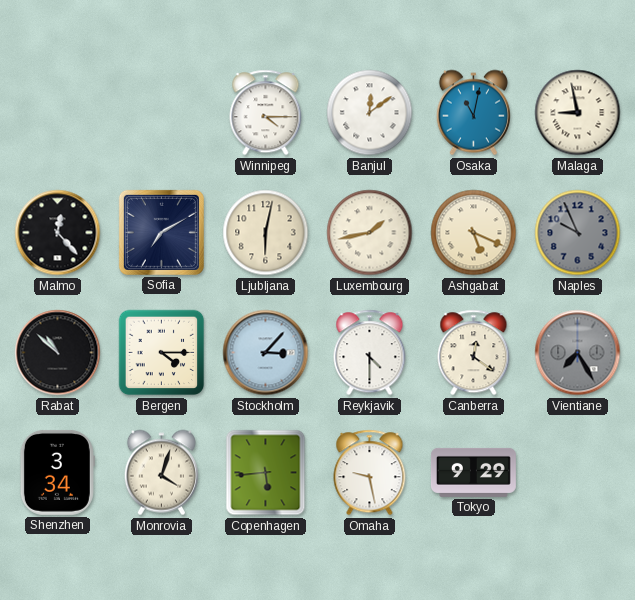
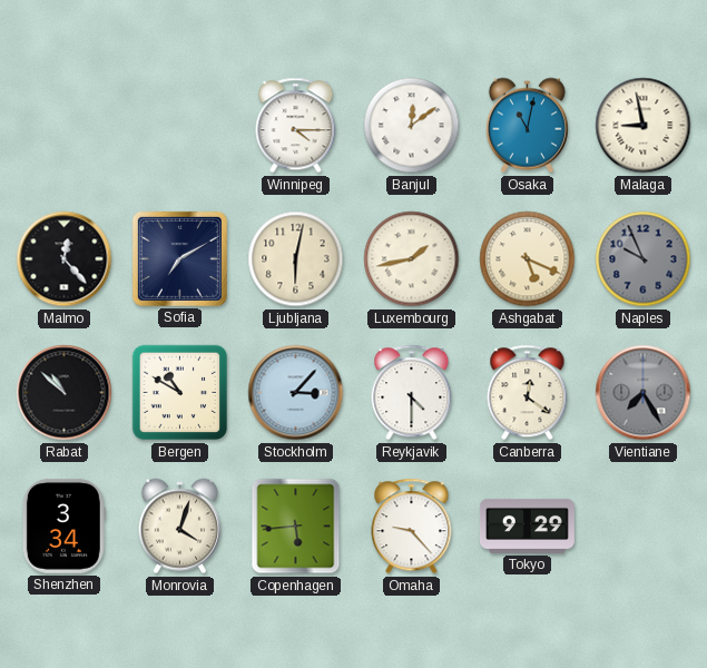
Bergen: 4:15 -> 10:50
Omaha: 9:28 -> 9:23
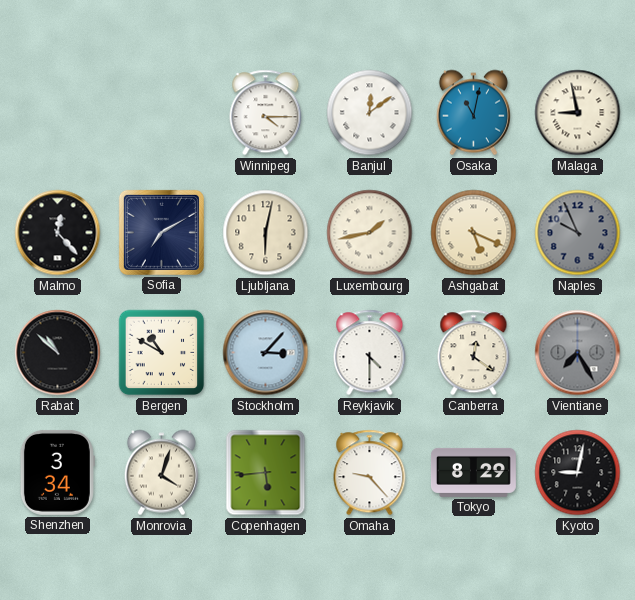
Tokyo: 9:29 -> 8:29
Kyoto: none -> 9:02
